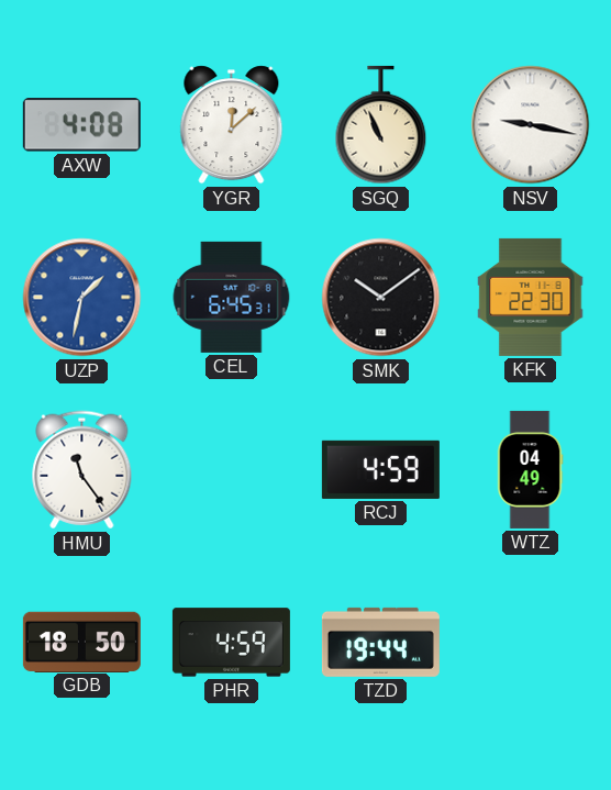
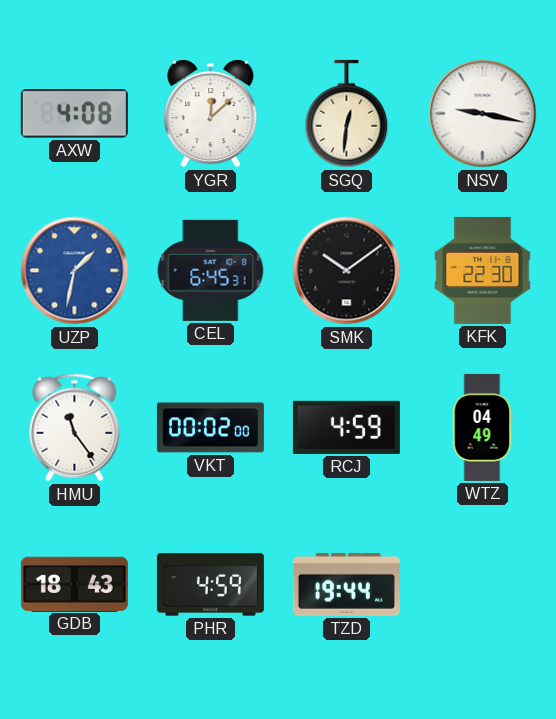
SGQ: 10:56 -> 12:31
VKT: none -> 00:02
GDB: 18:50 -> 18:43
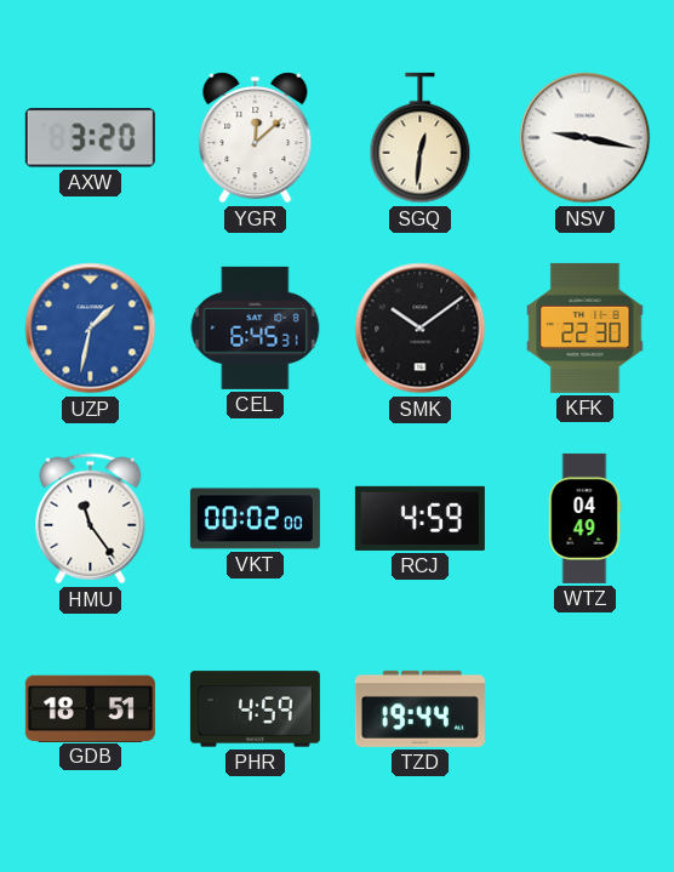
AXW: 4:08 -> 3:20
GDB: 18:43 -> 18:51
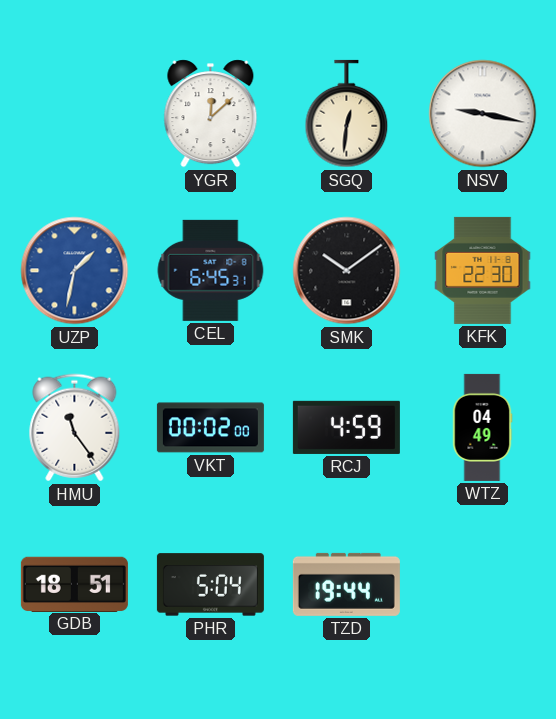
AXW: 3:20 -> none
PHR: 4:59 -> 5:04
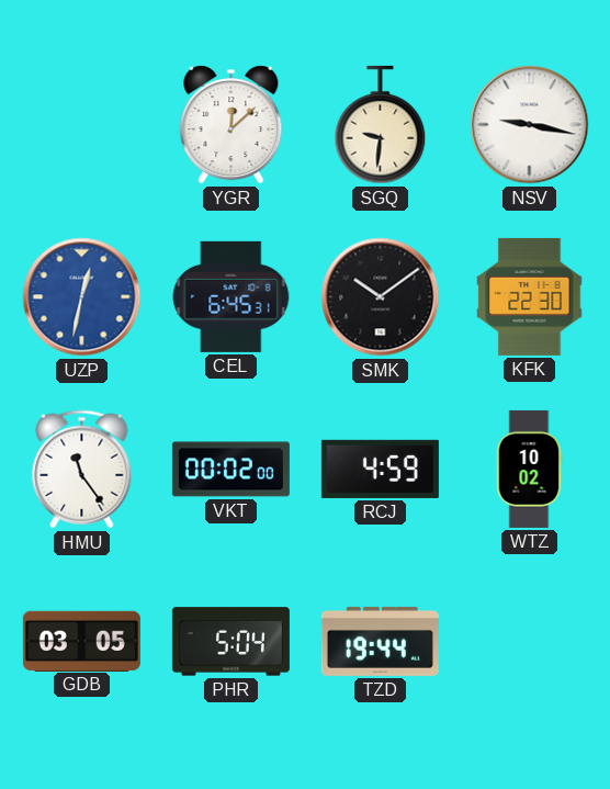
SGQ: 12:31 -> 9:31
UZP: 1:32 -> 12:32
WTZ: 04:49 -> 10:02
GDB: 18:51 -> 03:05
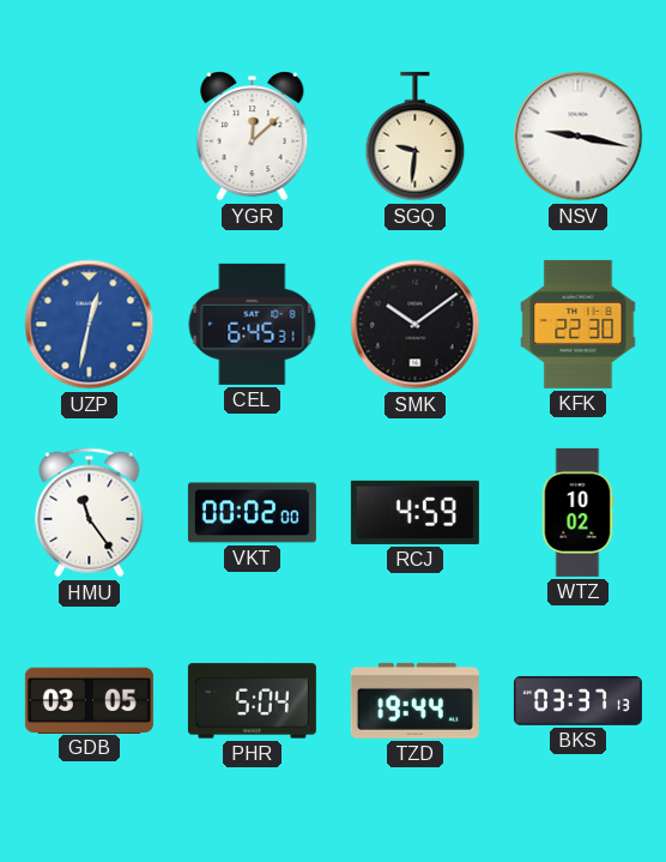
BKS: none -> 03:37
